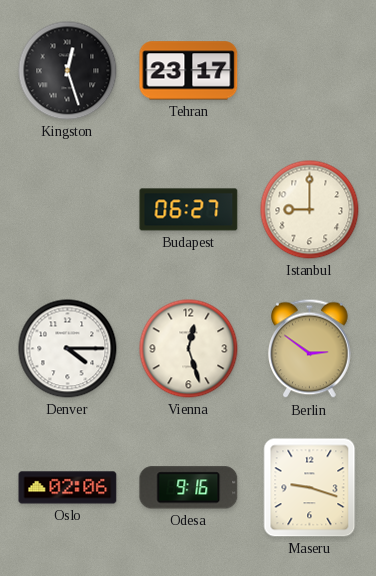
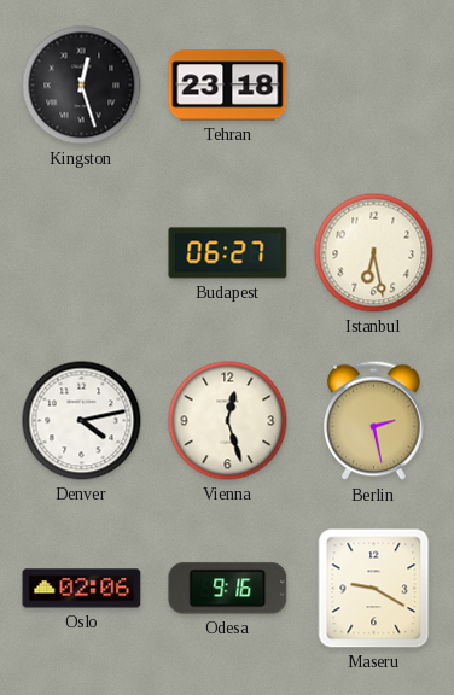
Tehran: 23:17 -> 23:18
Istanbul: 9:00 -> 6:28
Denver: 4:15 -> 4:13
Berlin: 2:51 -> 2:28
Maseru: 9:18 -> 9:20
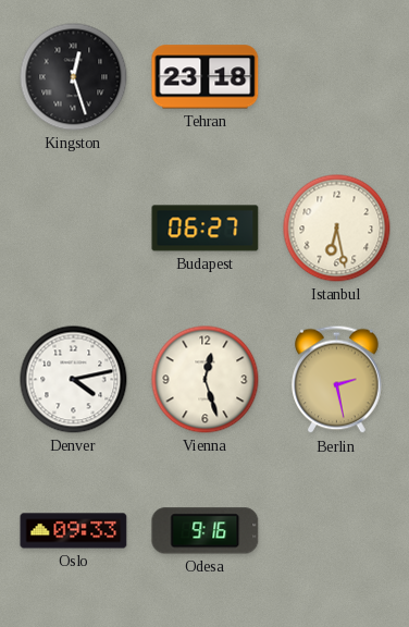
Oslo: 02:06 -> 09:33
Maseru: 9:20 -> none
